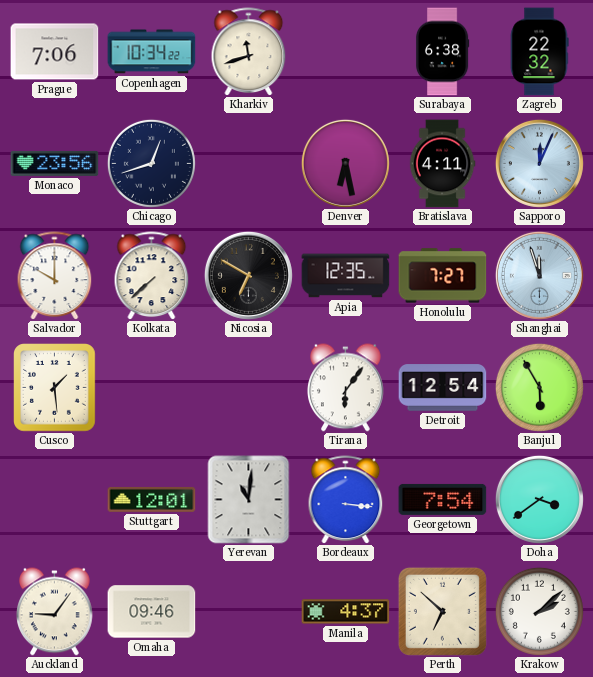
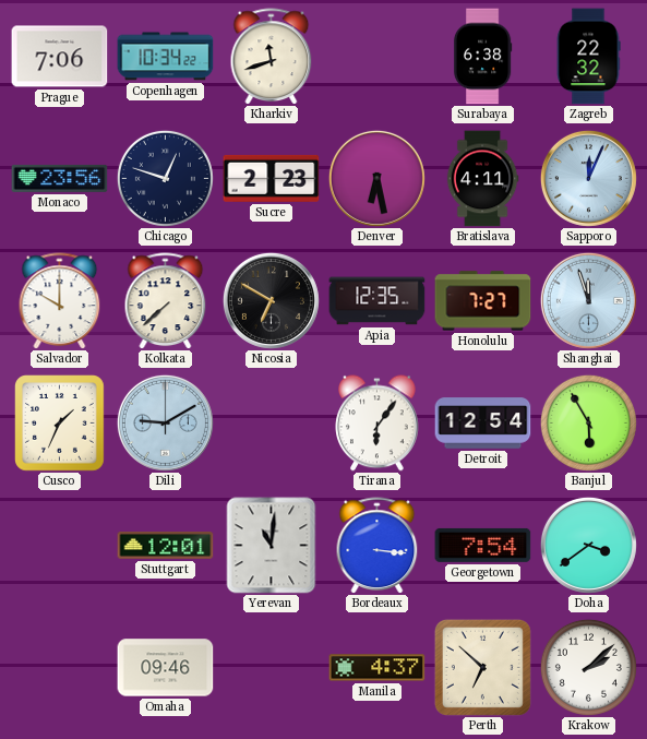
Chicago: 12:42 -> 12:48
Sucre: none -> 2:23
Cusco: 1:29 -> 1:34
Dili: none -> 9:10
Auckland: 9:06 -> none
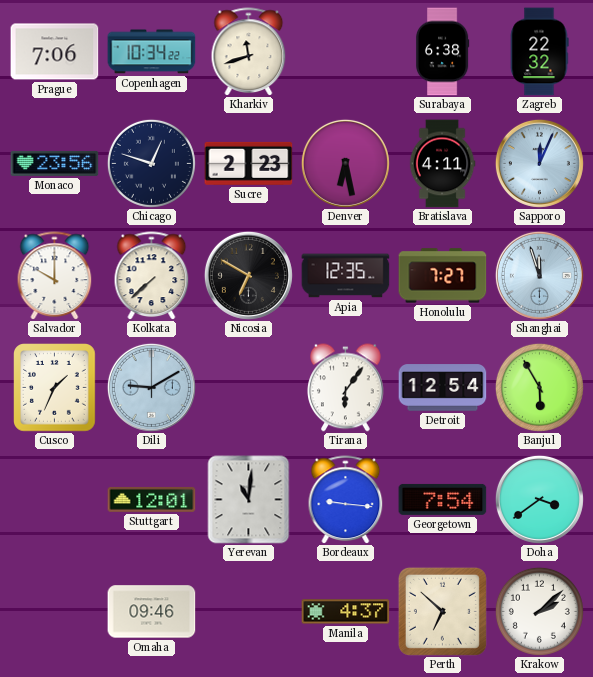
Bordeaux: 3:16 -> 9:16
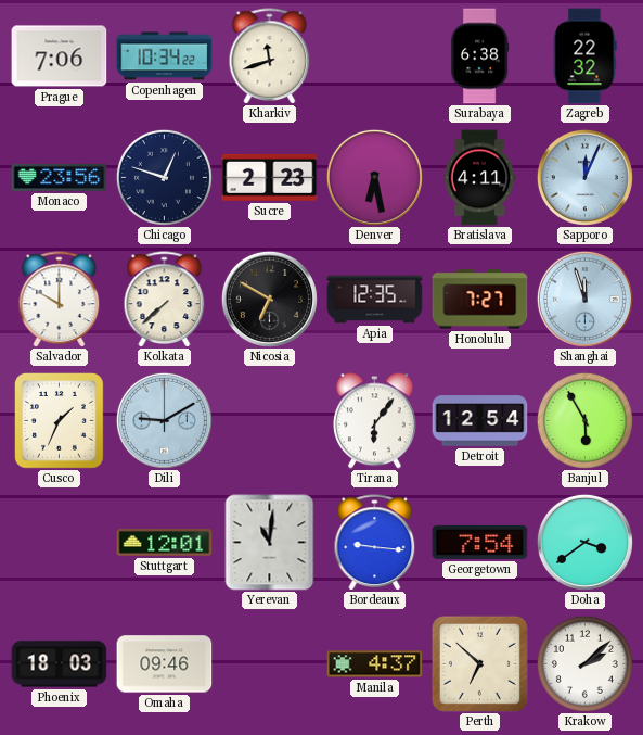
Phoenix: none -> 18:03
